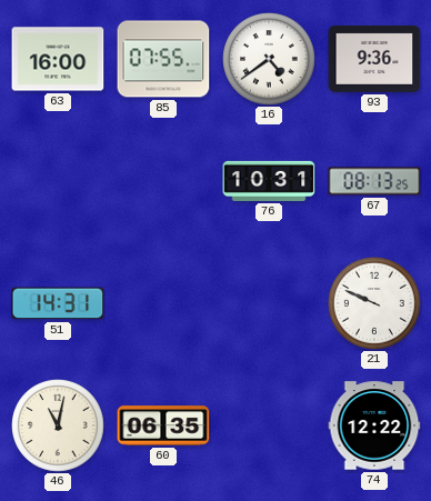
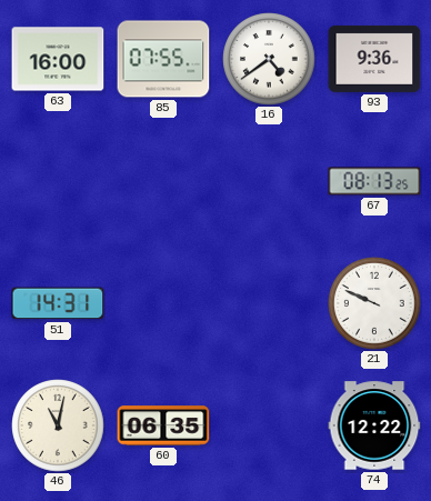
76: 10:31 -> none
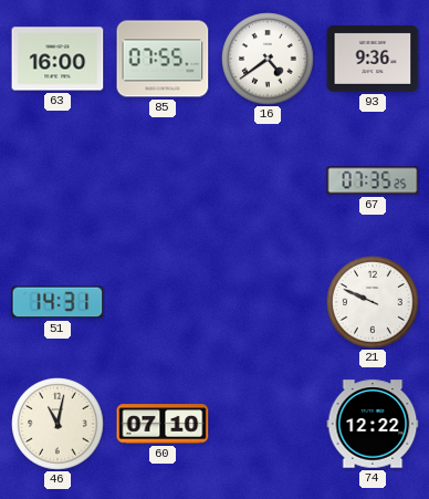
67: 08:13 -> 07:35
60: 06:35 -> 07:10
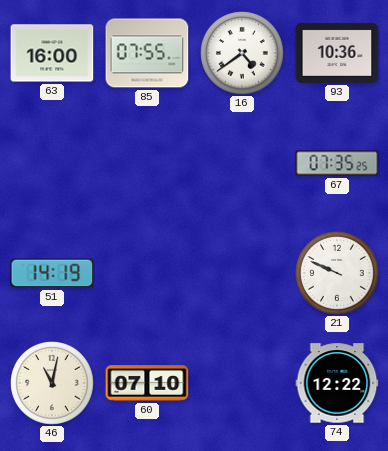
93: 9:36 -> 10:36
51: 14:31 -> 14:19
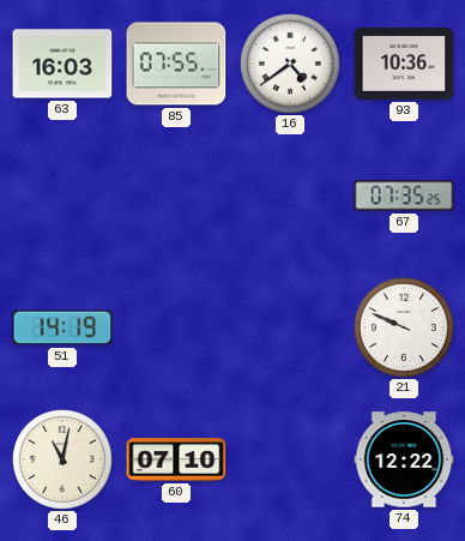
63: 16:00 -> 16:03
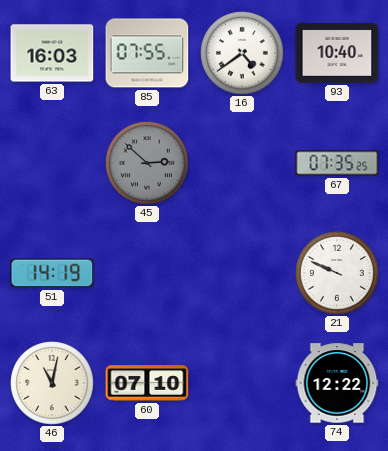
93: 10:36 -> 10:40
45: none -> 2:52
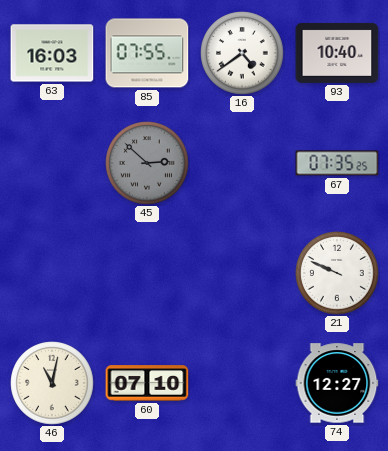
51: 14:19 -> none
74: 12:22 -> 12:27
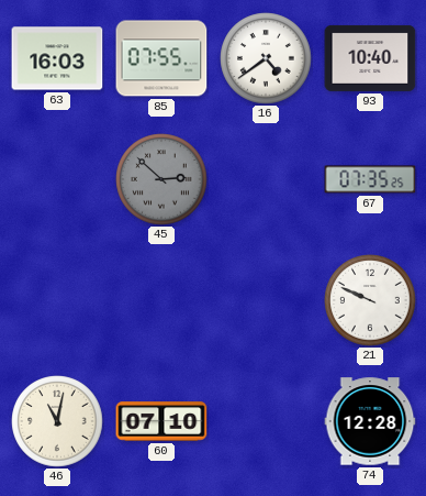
74: 12:27 -> 12:28
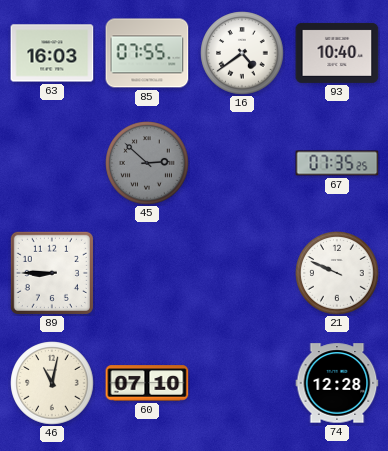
89: none -> 8:45
